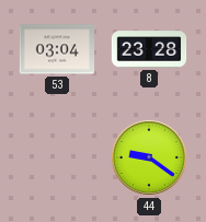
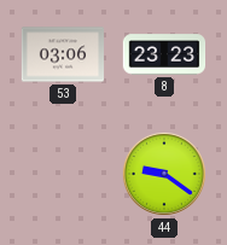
53: 03:04 -> 03:06
8: 23:28 -> 23:23
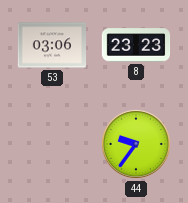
44: 9:21 -> 9:36
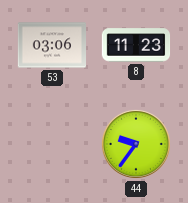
8: 23:23 -> 11:23
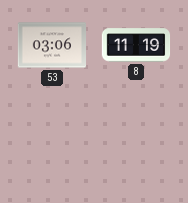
8: 11:23 -> 11:19
44: 9:36 -> none
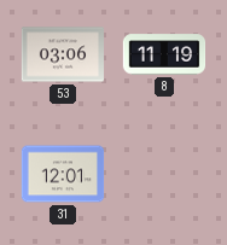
31: none -> 12:01
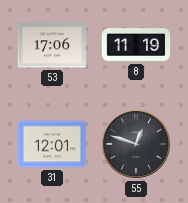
53: 03:06 -> 17:06
55: none -> 12:48
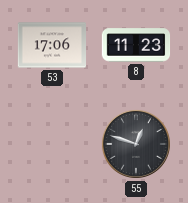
8: 11:19 -> 11:23
31: 12:01 -> none
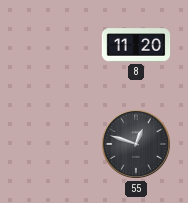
53: 17:06 -> none
8: 11:23 -> 11:20
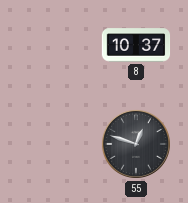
8: 11:20 -> 10:37
